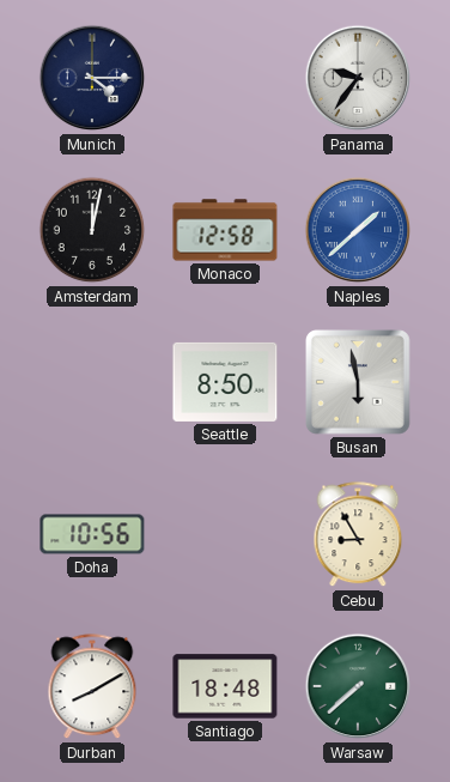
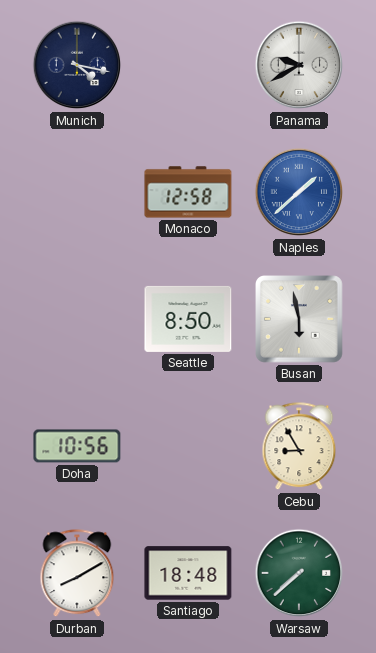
Munich: 4:15 -> 4:17
Panama: 9:36 -> 9:40
Amsterdam: 12:02 -> none
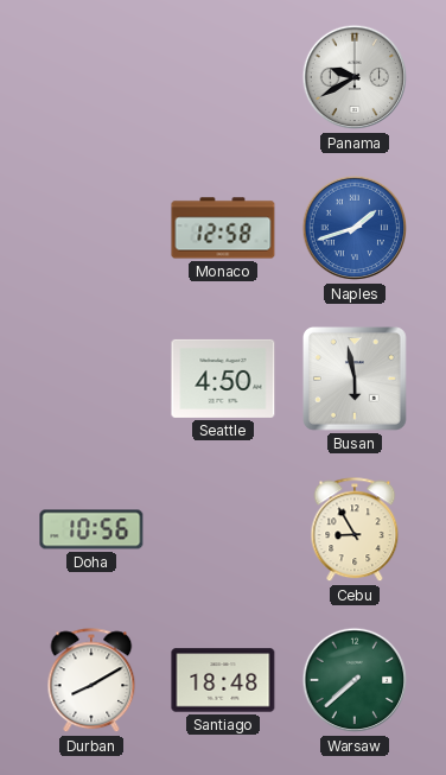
Munich: 4:17 -> none
Naples: 1:38 -> 1:42
Seattle: 8:50 -> 4:50
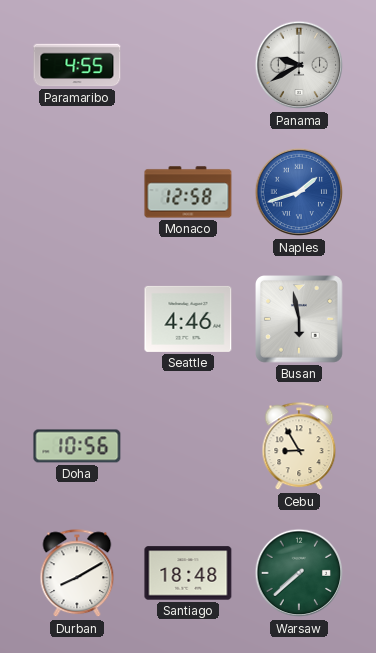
Paramaribo: none -> 4:55
Seattle: 4:50 -> 4:46
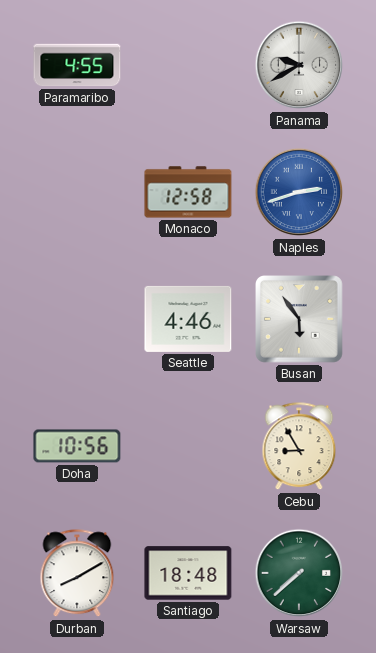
Naples: 1:42 -> 2:42
Busan: 5:58 -> 5:54
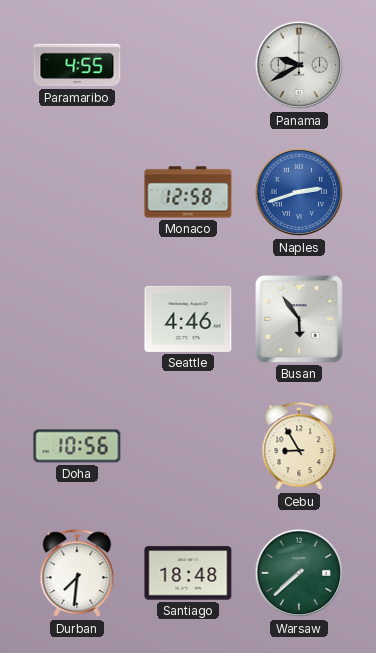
Durban: 8:10 -> 7:31
